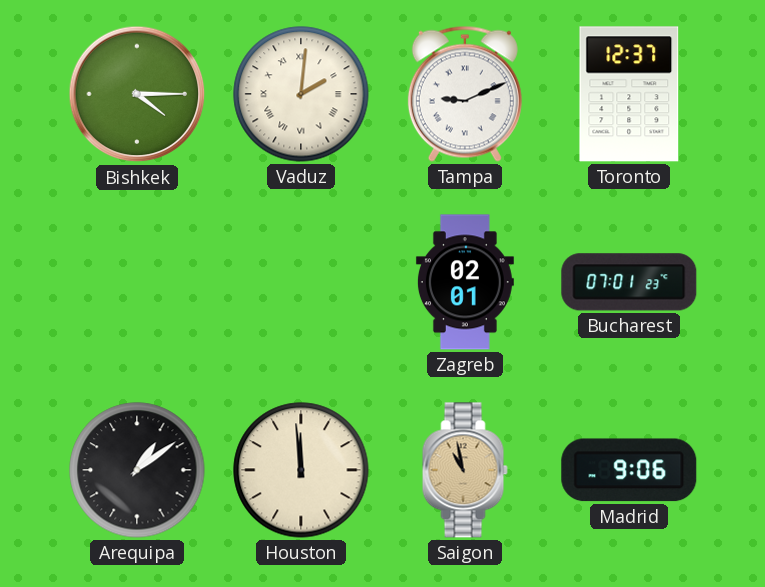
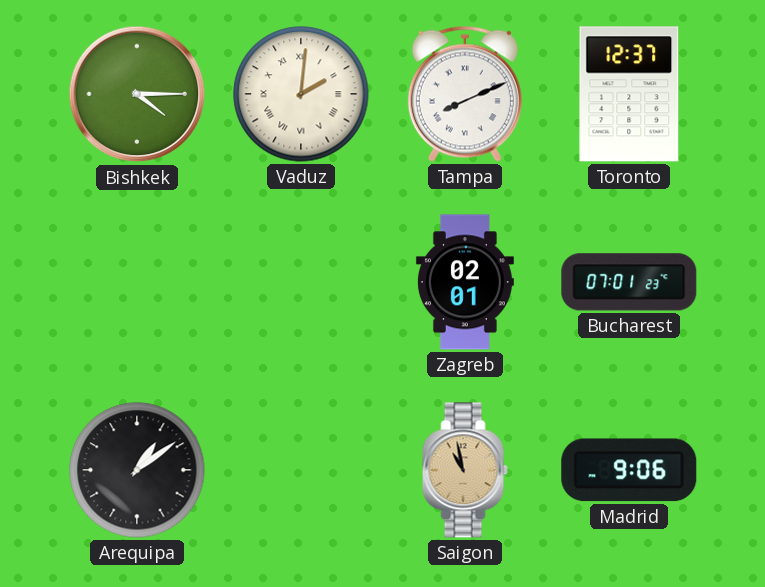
Tampa: 9:11 -> 8:11
Houston: 11:59 -> none
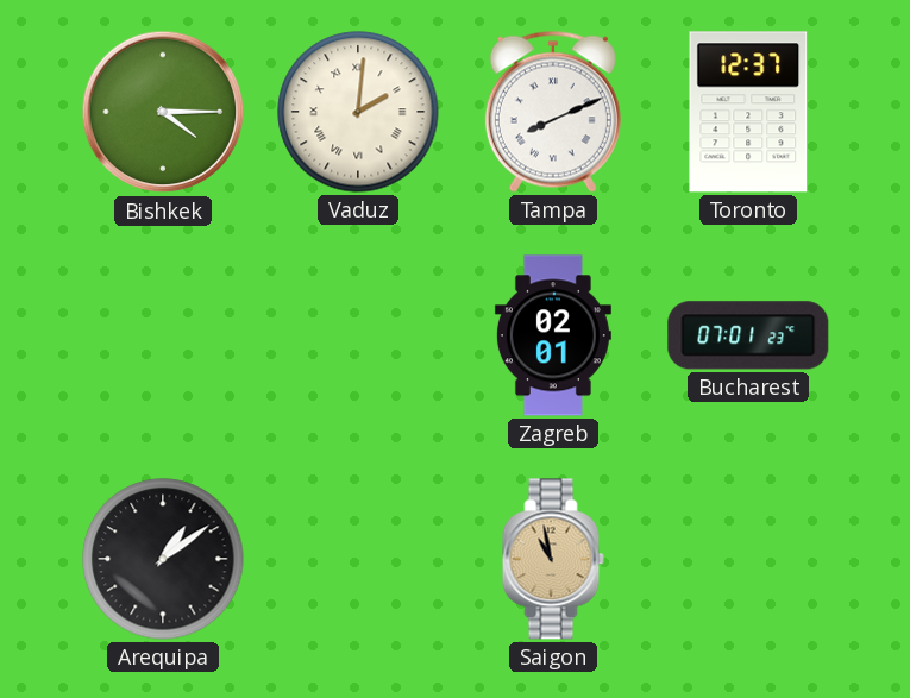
Madrid: 9:06 -> none
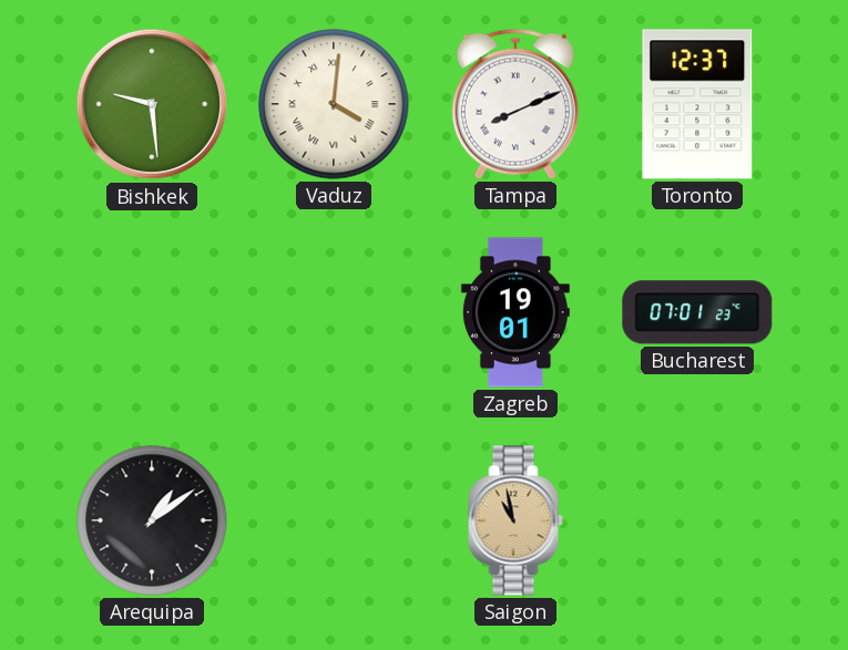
Bishkek: 4:15 -> 9:29
Vaduz: 2:01 -> 4:01
Zagreb: 02:01 -> 19:01
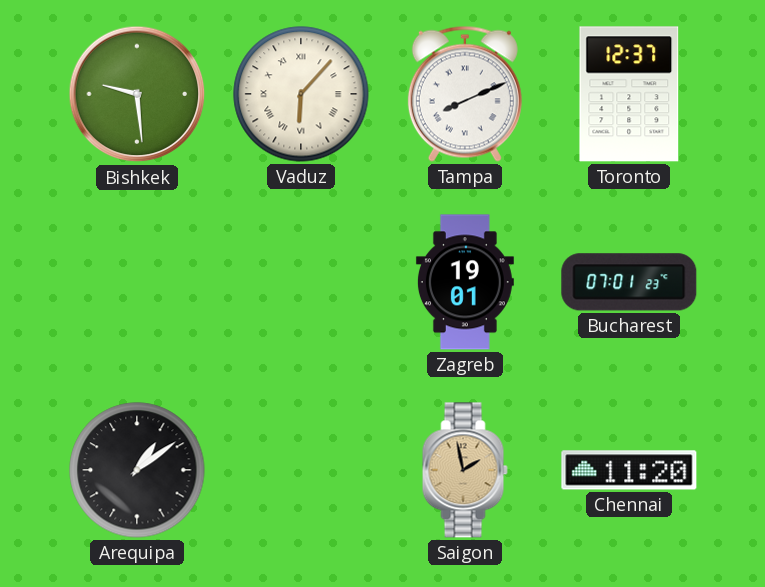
Vaduz: 4:01 -> 6:07
Saigon: 10:58 -> 1:58
Chennai: none -> 11:20
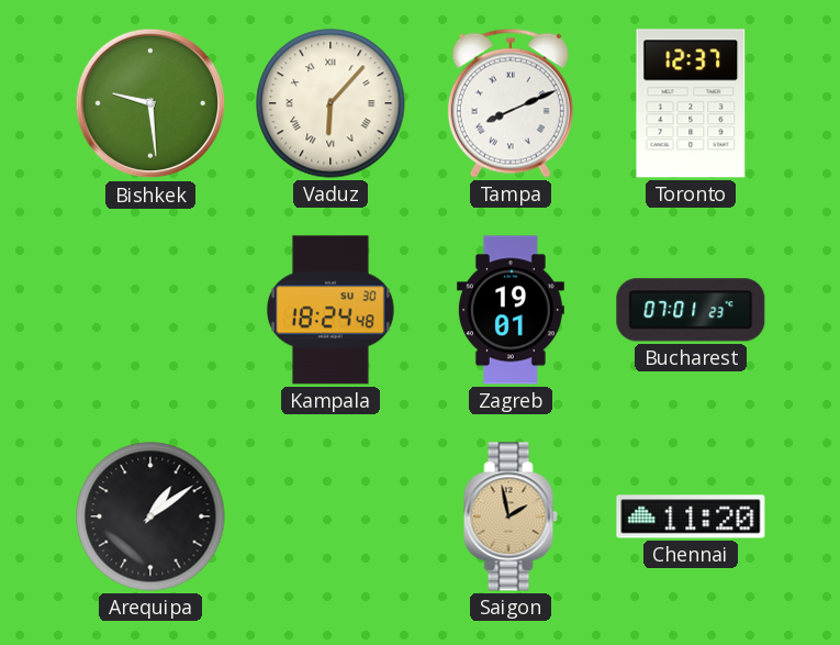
Kampala: none -> 18:24
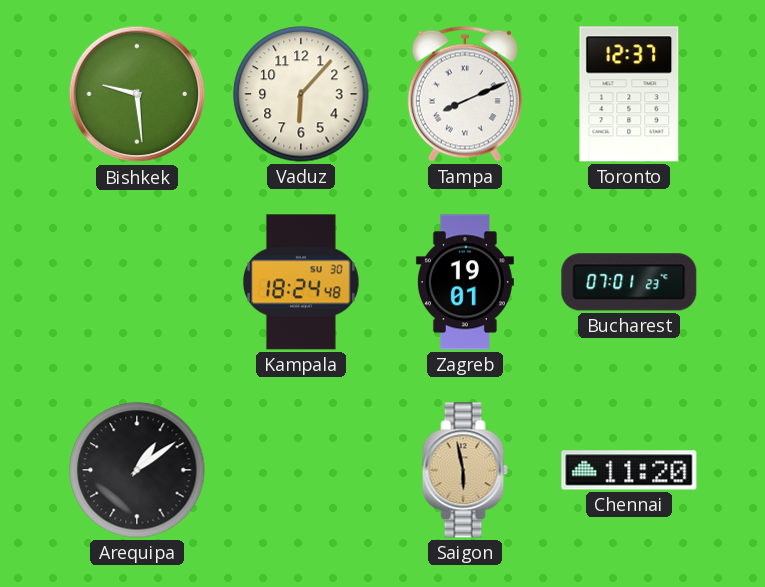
Vaduz numerals: Roman -> Arabic
Saigon: 1:58 -> 5:58
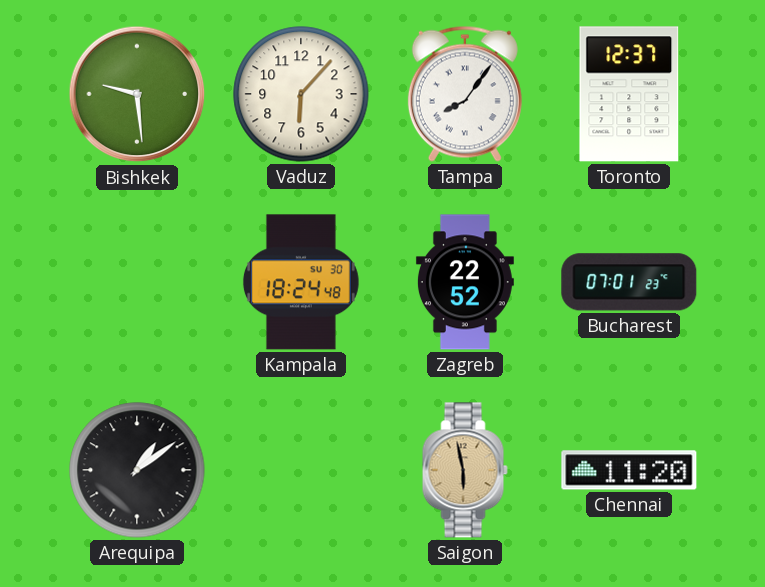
Tampa: 8:11 -> 8:06
Zagreb: 19:01 -> 22:52
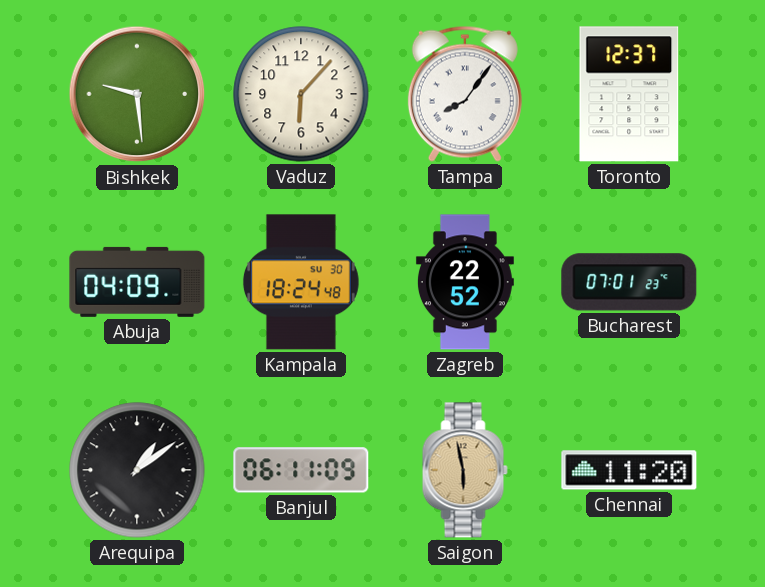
Abuja: none -> 04:09
Banjul: none -> 06:11
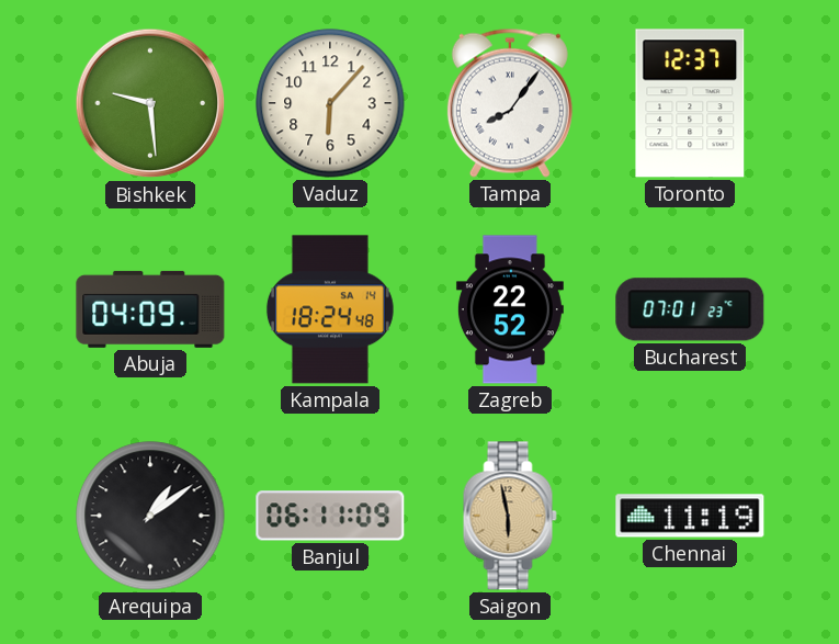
Kampala date: SU 30 -> SA 14
Chennai: 11:20 -> 11:19
